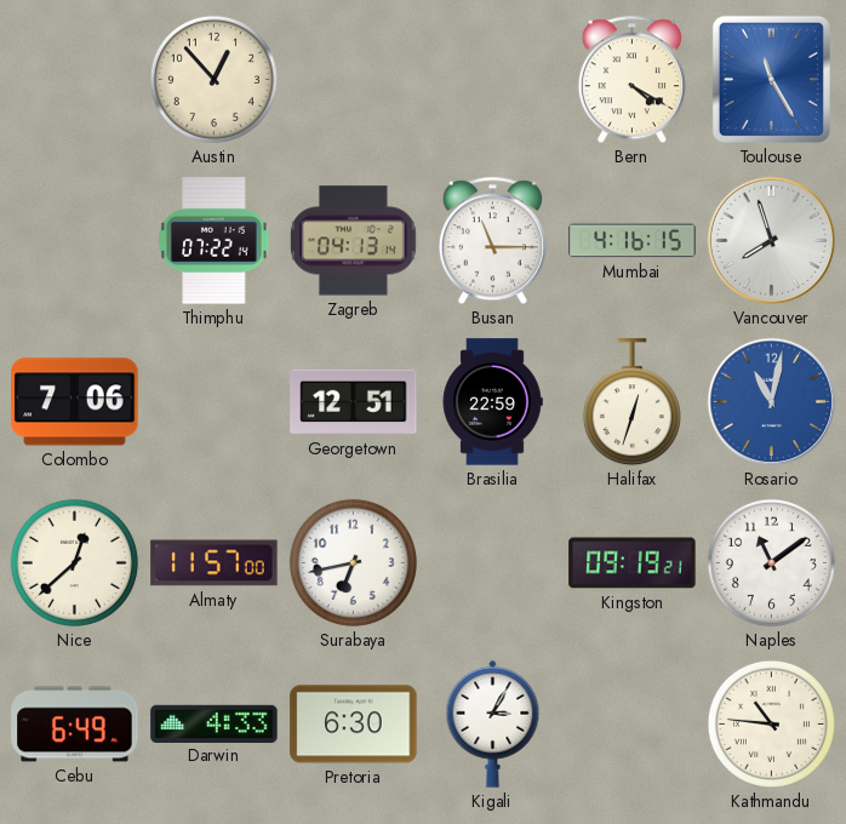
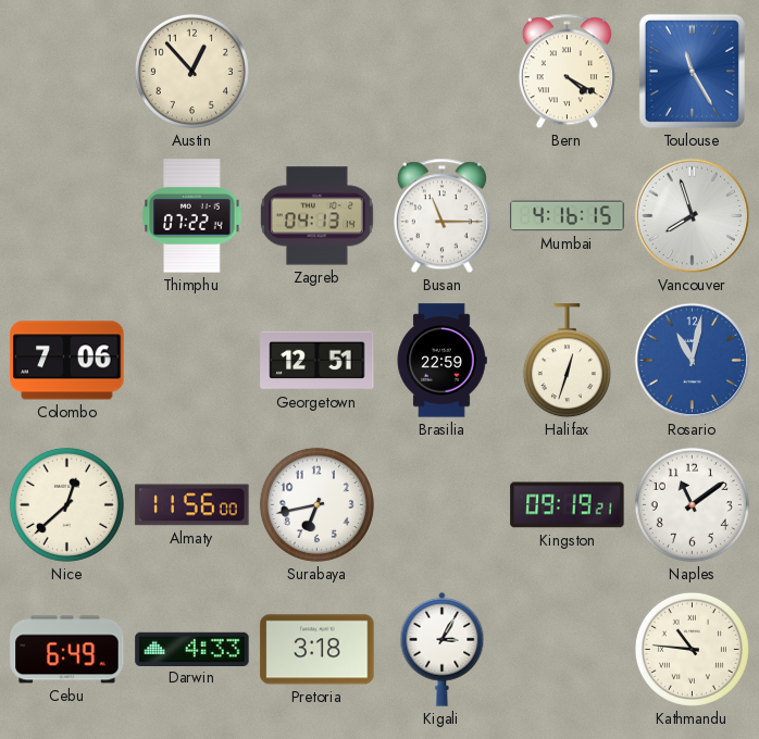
Almaty: 11:57 -> 11:56
Pretoria: 6:30 -> 3:18
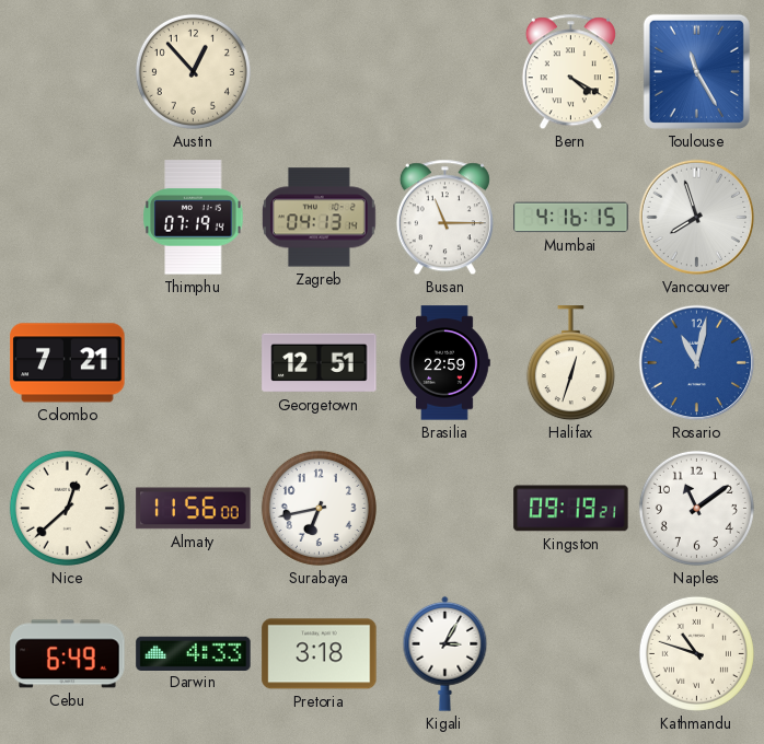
Thimphu: 07:22 -> 07:19
Colombo: 7:06 -> 7:21
Kathmandu: 10:46 -> 10:48
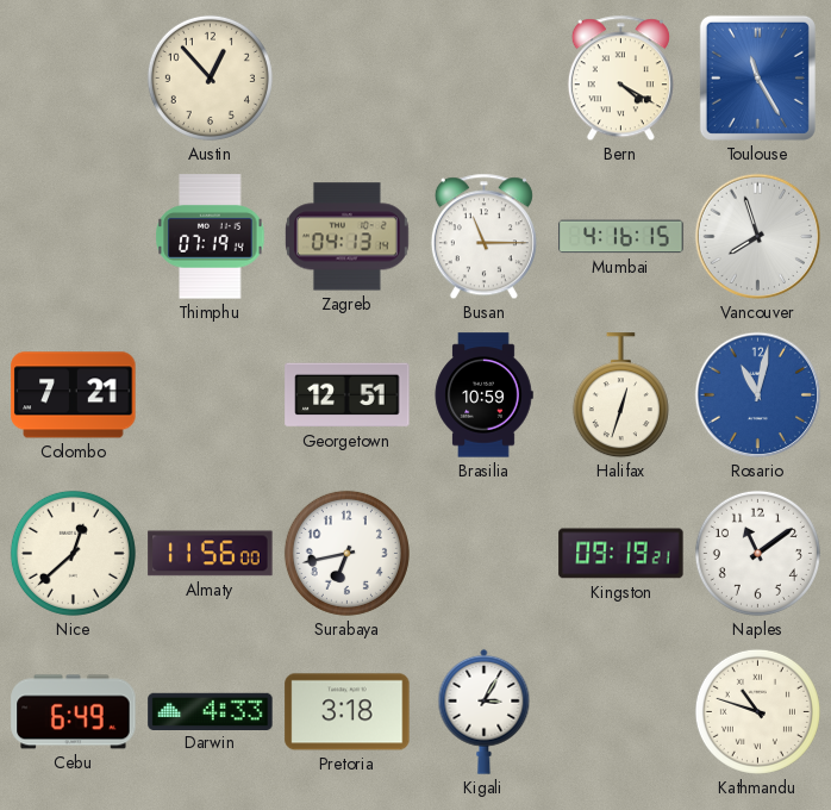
Brasilia: 22:59 -> 10:59
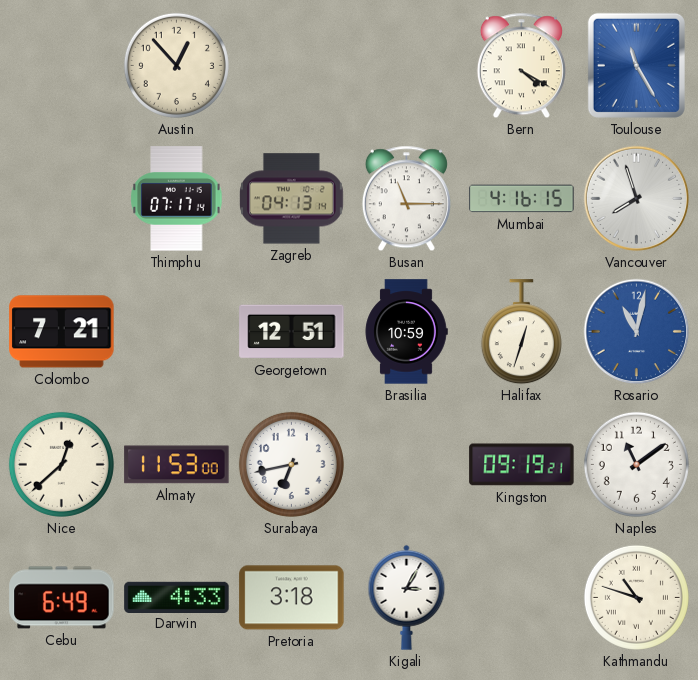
Thimphu: 07:19 -> 07:17
Almaty: 11:56 -> 11:53
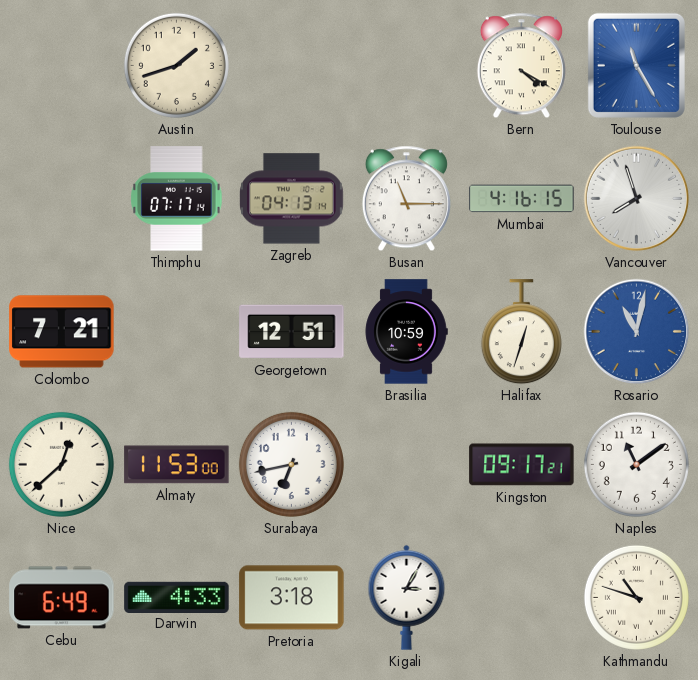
Austin: 12:53 -> 1:42
Kingston: 09:19 -> 09:17
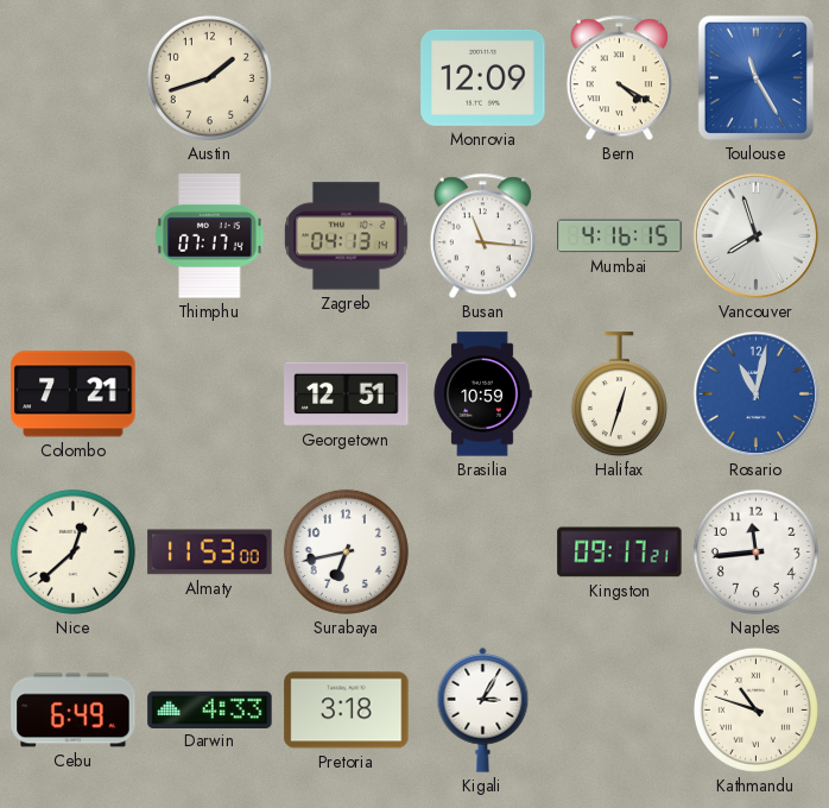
Monrovia: none -> 12:09
Busan: 11:15 -> 11:16
Naples: 11:09 -> 11:44
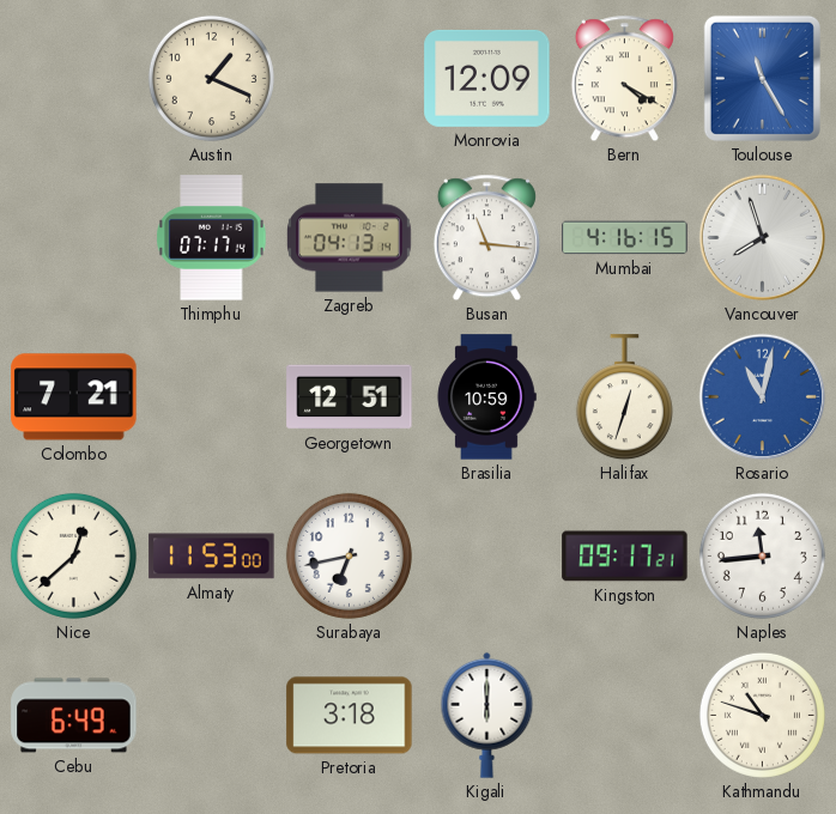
Austin: 1:42 -> 1:19
Darwin: 4:33 -> none
Kigali: 3:05 -> 6:00
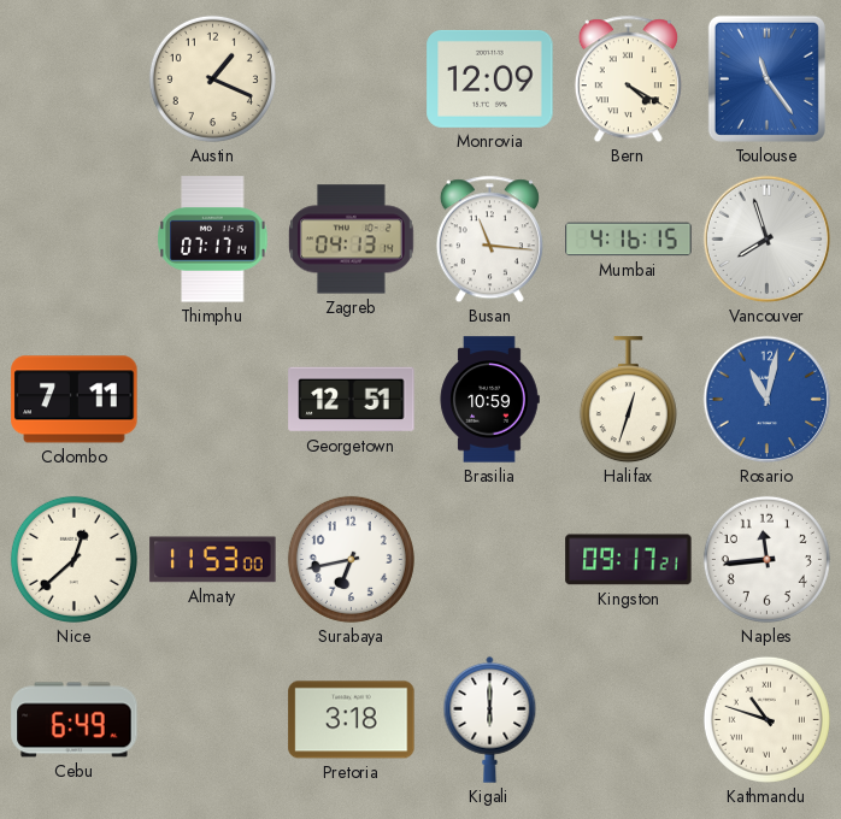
Toulouse: 11:25 -> 11:24
Colombo: 7:21 -> 7:11
